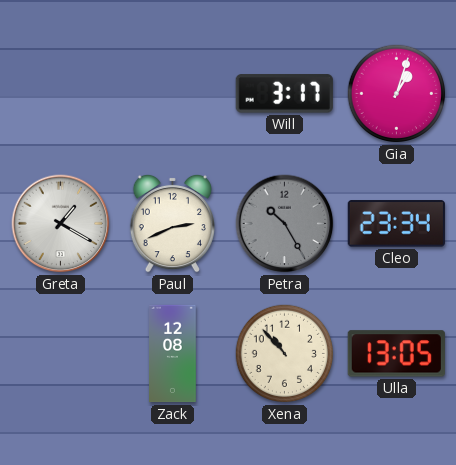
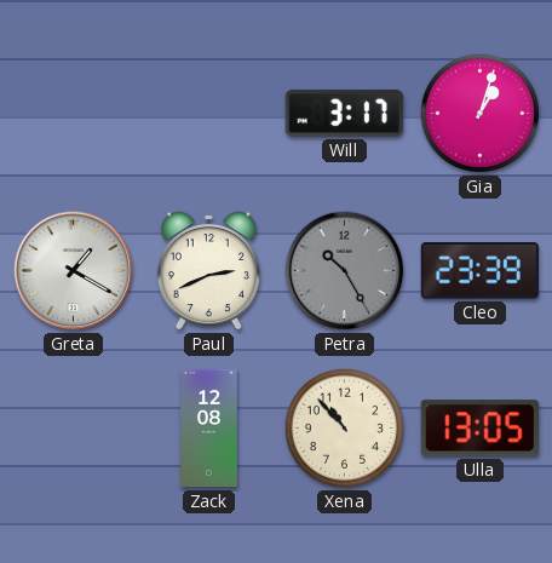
Cleo: 23:34 -> 23:39
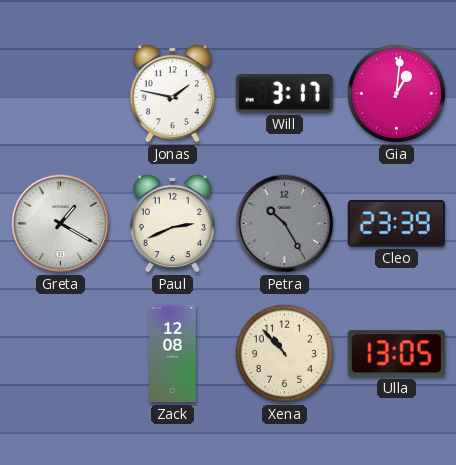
Jonas: none -> 1:47
Gia: 1:03 -> 1:01
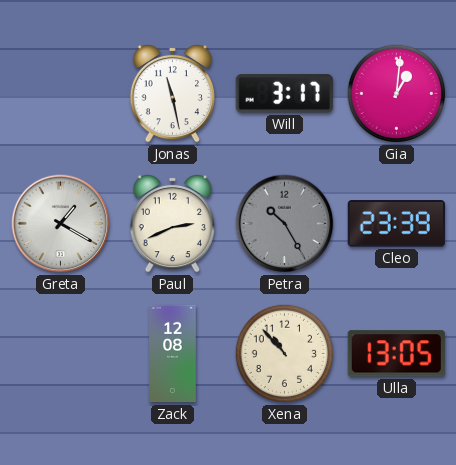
Jonas: 1:47 -> 11:28
